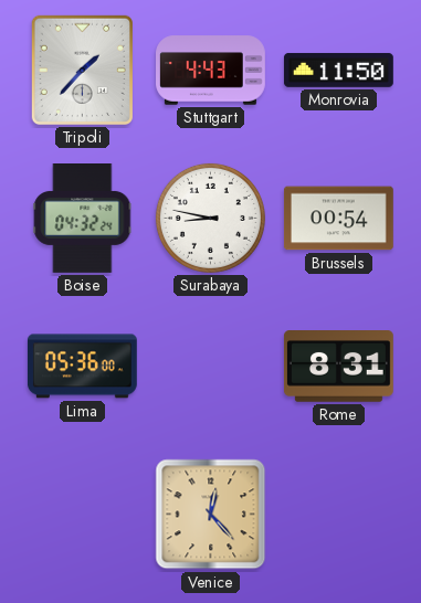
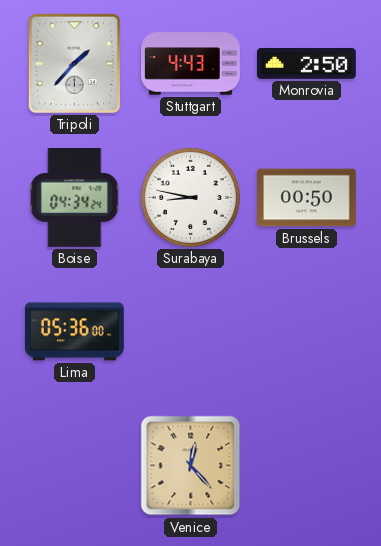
Monrovia: 11:50 -> 2:50
Boise: 04:32 -> 04:34
Brussels: 00:54 -> 00:50
Rome: 8:31 -> none
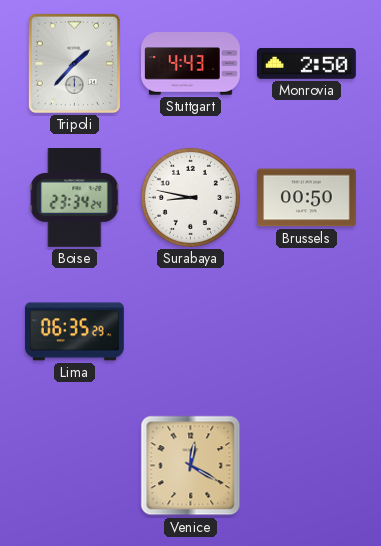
Boise: 04:34 -> 23:34
Lima: 05:36 -> 06:35
Venice: 12:23 -> 12:20
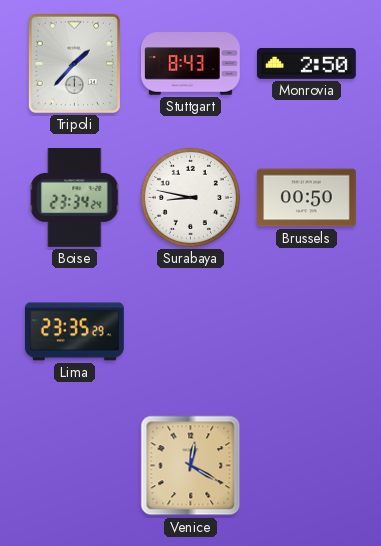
Stuttgart: 4:43 -> 8:43
Lima: 06:35 -> 23:35
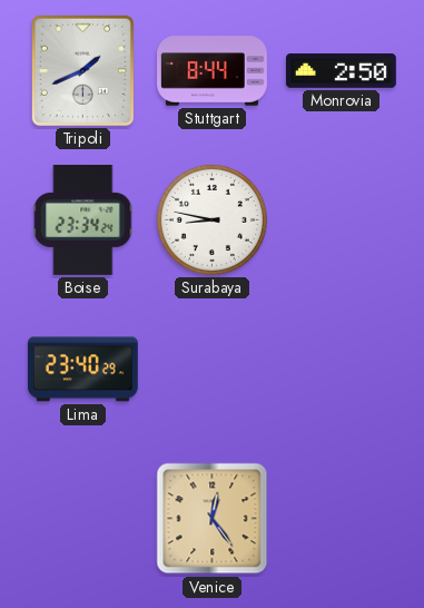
Tripoli: 1:37 -> 1:41
Stuttgart: 8:43 -> 8:44
Brussels: 00:50 -> none
Lima: 23:35 -> 23:40
Venice: 12:20 -> 12:24
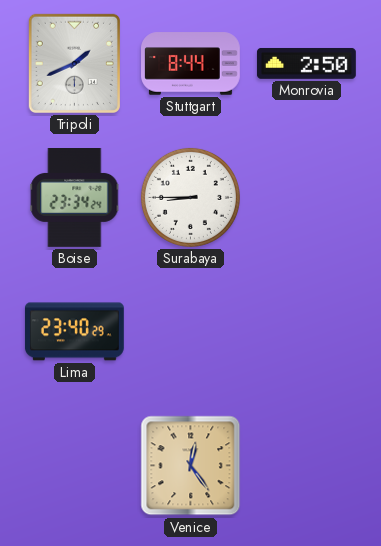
Surabaya: 8:47 -> 8:45
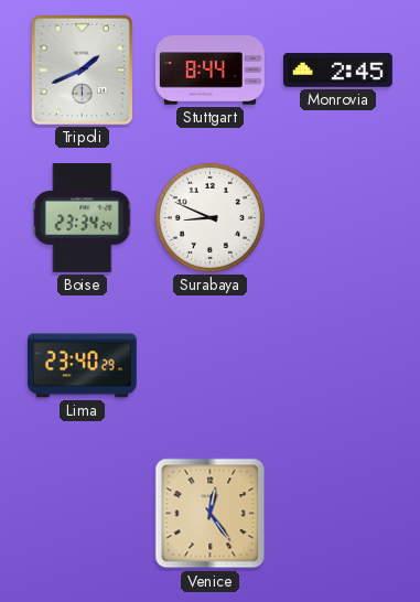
Monrovia: 2:50 -> 2:45
Surabaya: 8:45 -> 8:49
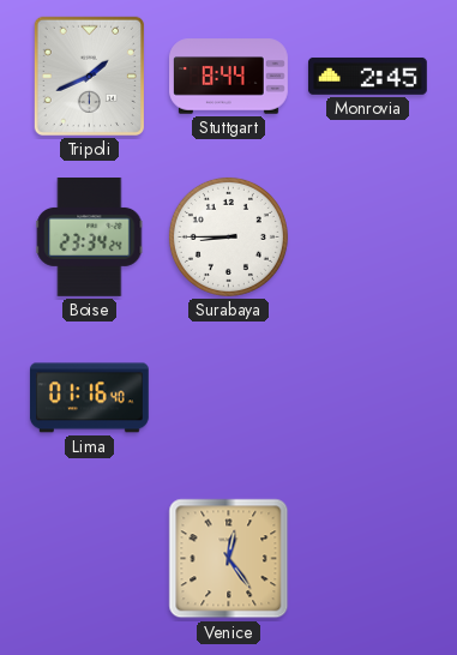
Surabaya: 8:49 -> 8:45
Lima: 23:40 -> 01:16
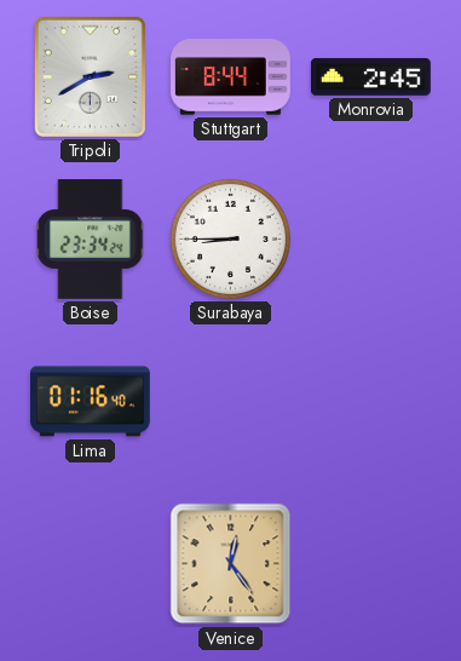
Tripoli: 1:41 -> 2:40
